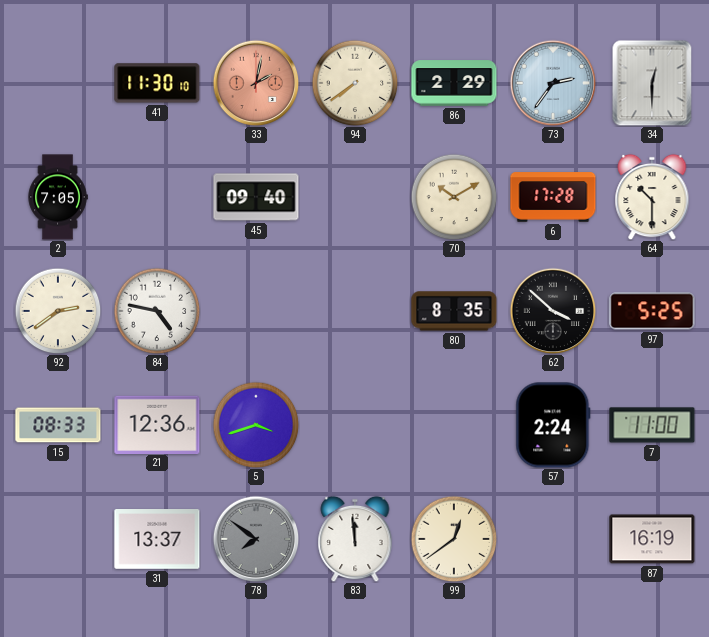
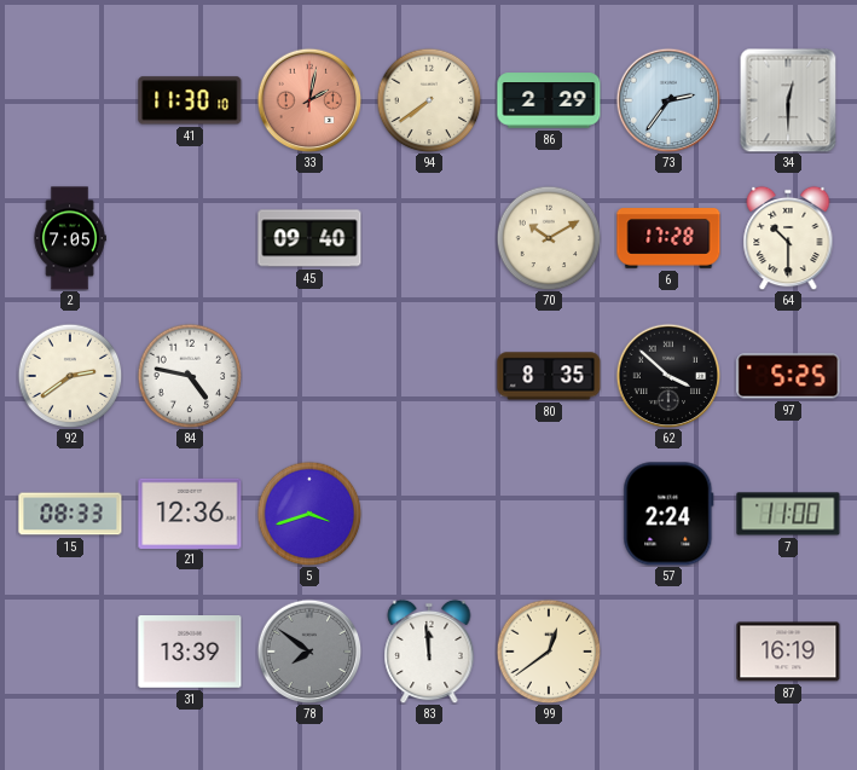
31: 13:37 -> 13:39
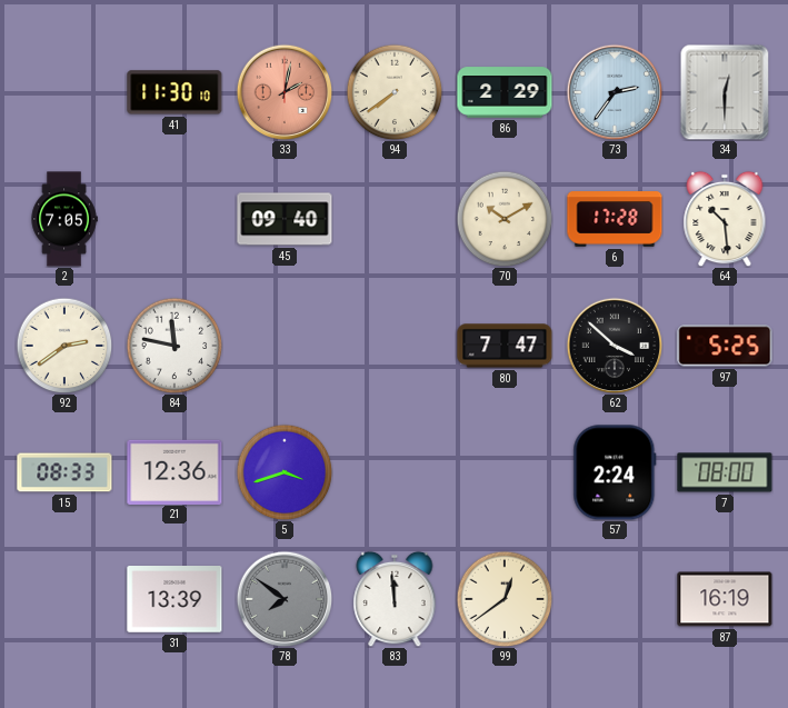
64: 10:30 -> 10:29
84: 4:47 -> 11:47
80: 8:35 -> 7:47
7: 11:00 -> 08:00
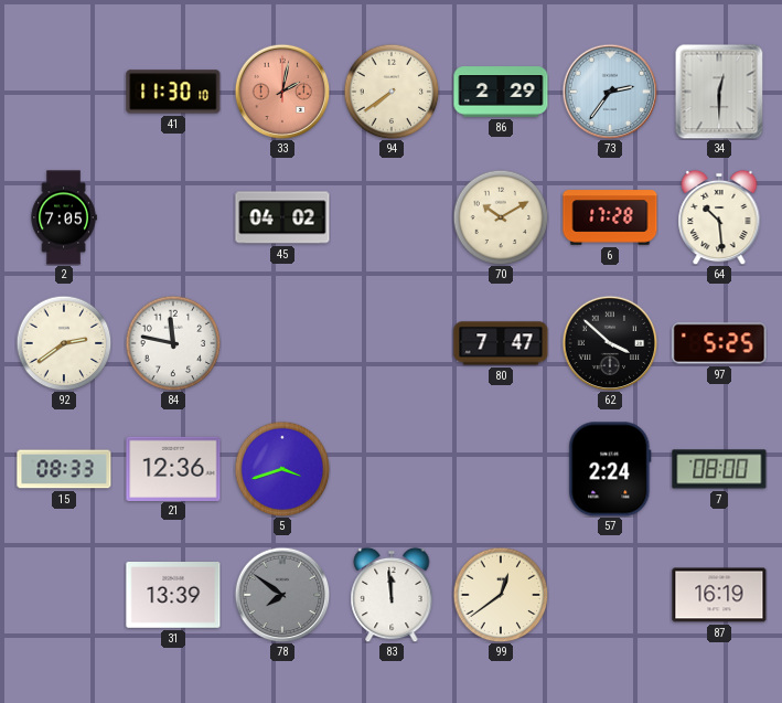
45: 09:40 -> 04:02
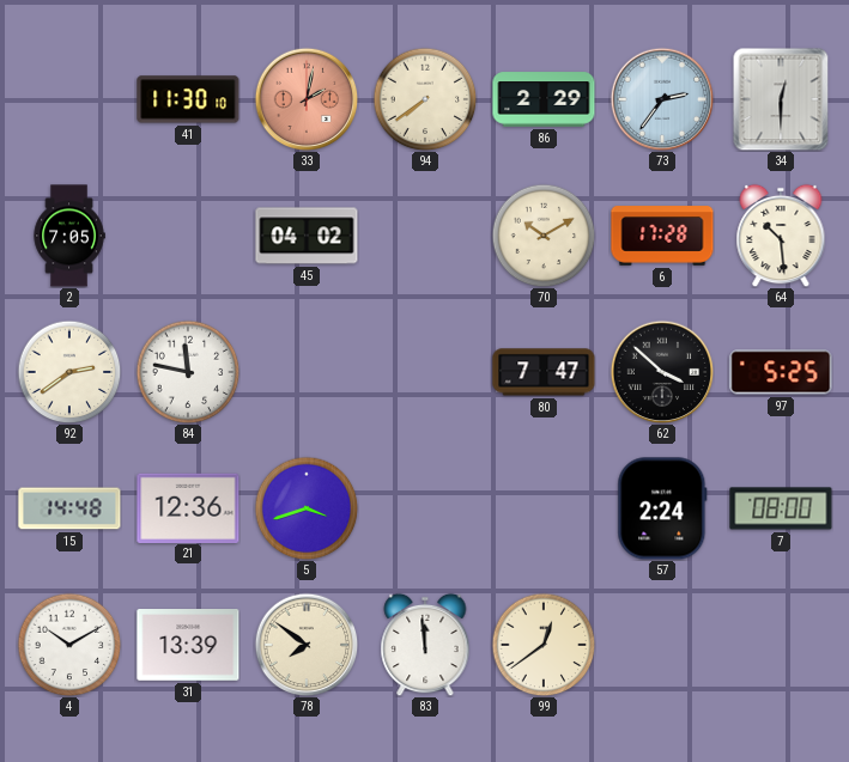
15: 08:33 -> 14:48
4: none -> 10:10
78 dial: grey -> cream
87: 16:19 -> none
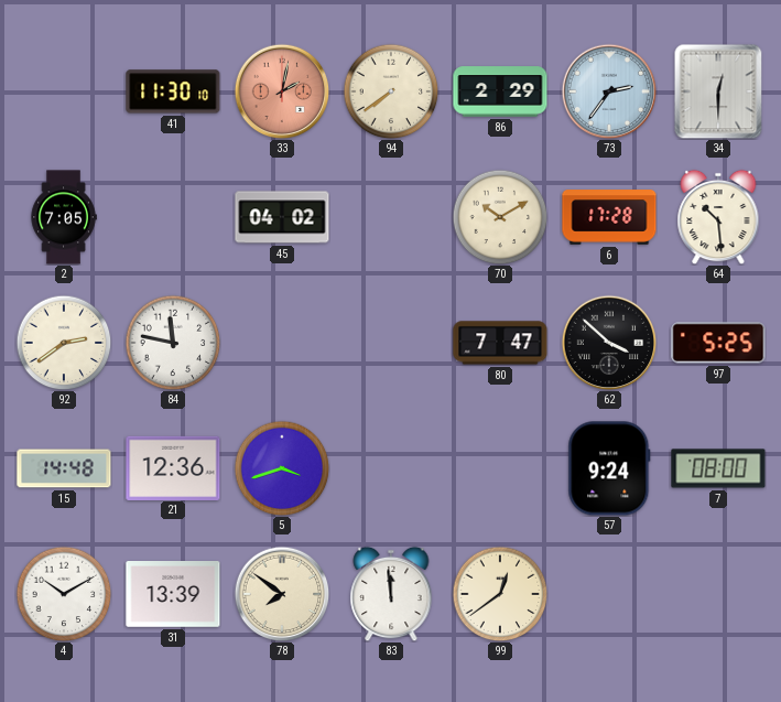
57: 2:24 -> 9:24
